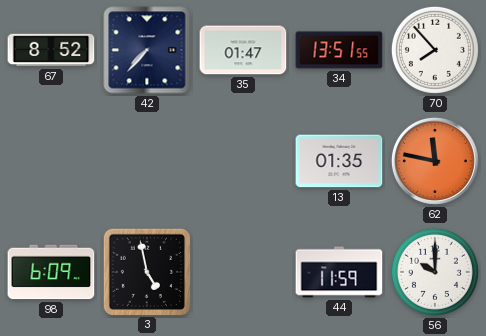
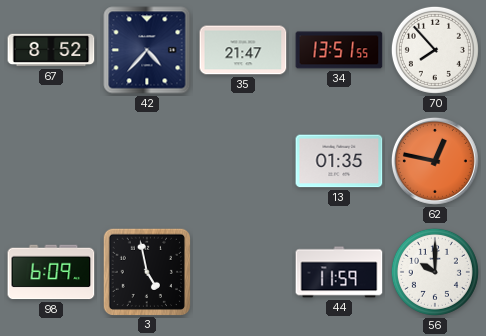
42: 7:37 -> 4:37
35: 01:47 -> 21:47
62: 11:47 -> 12:47
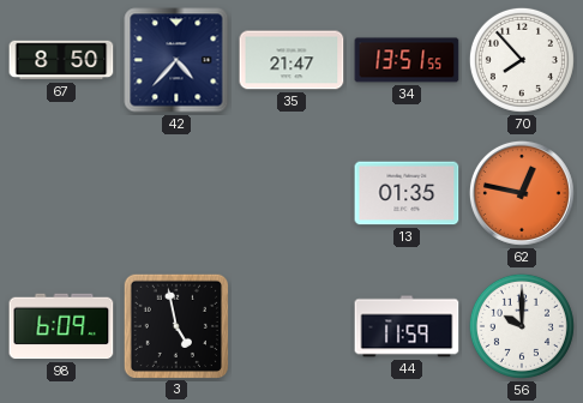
67: 8:52 -> 8:50
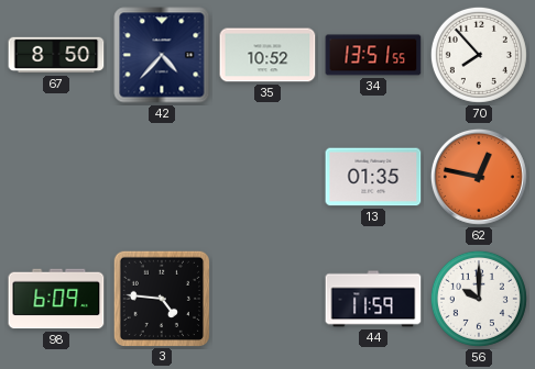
35: 21:47 -> 10:52
3: 4:58 -> 4:46
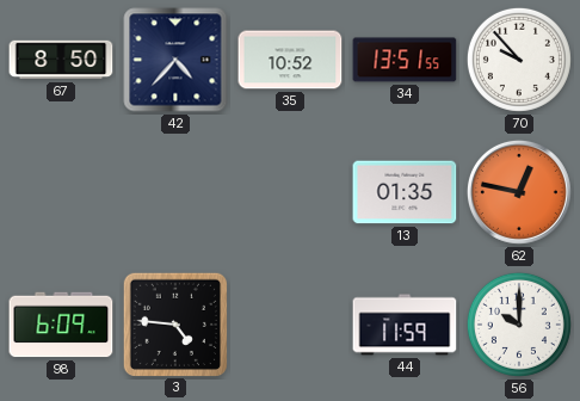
70: 7:53 -> 9:53
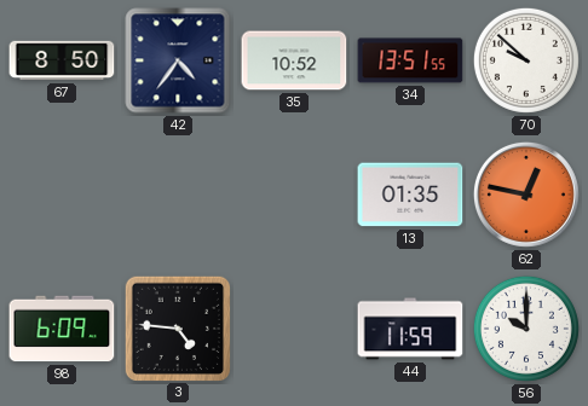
42: 4:37 -> 4:36
70: 9:53 -> 9:52
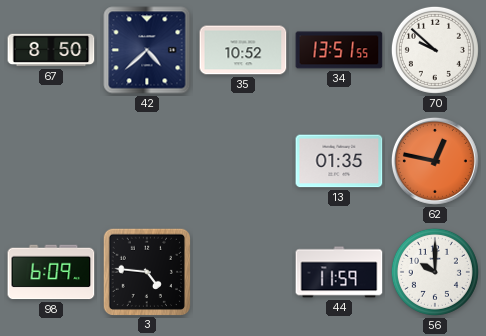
42: 4:36 -> 4:38
